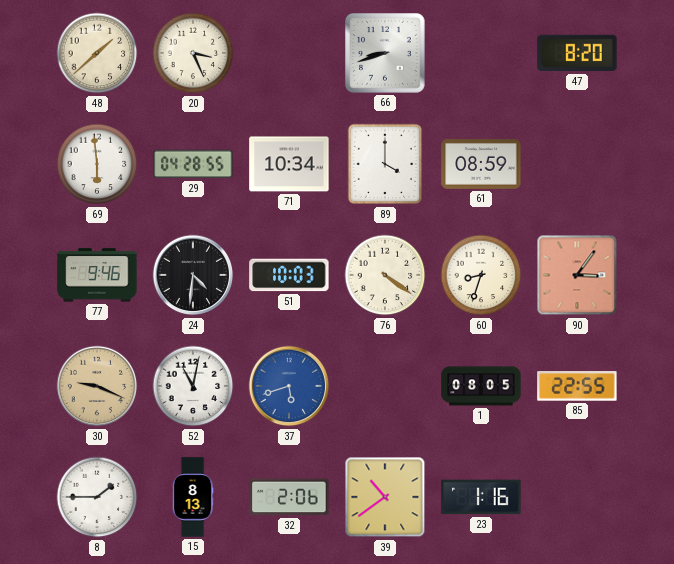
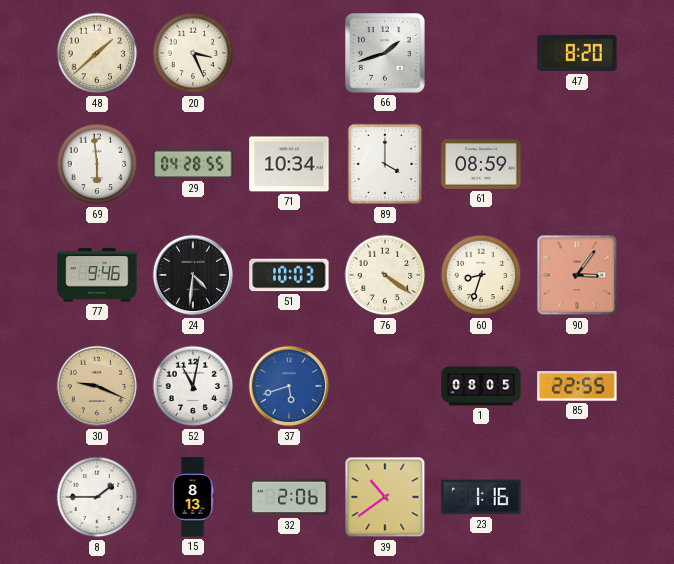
66: 8:42 -> 1:42
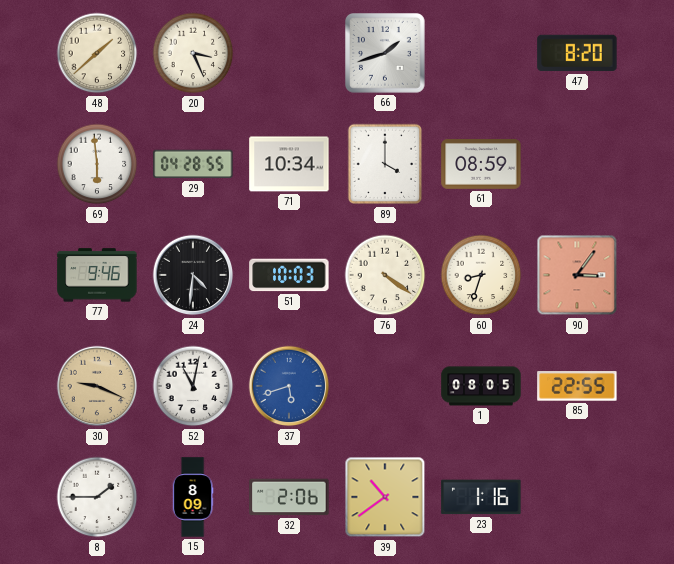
15: 8:13 -> 8:09
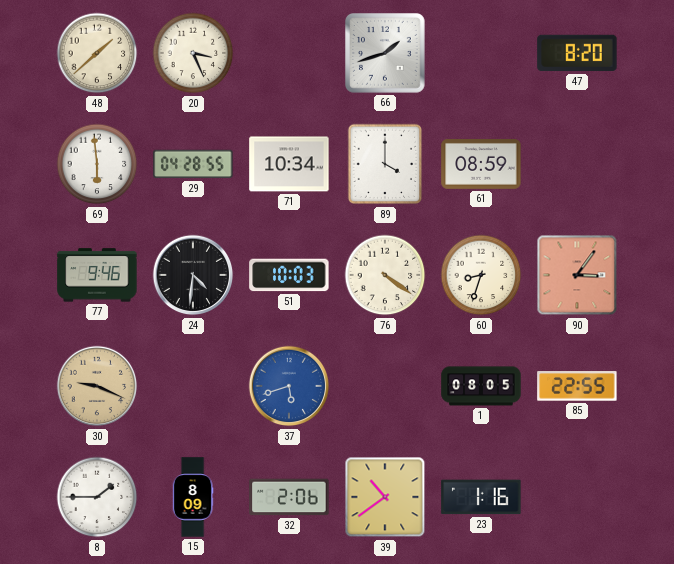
52: 11:02 -> none
